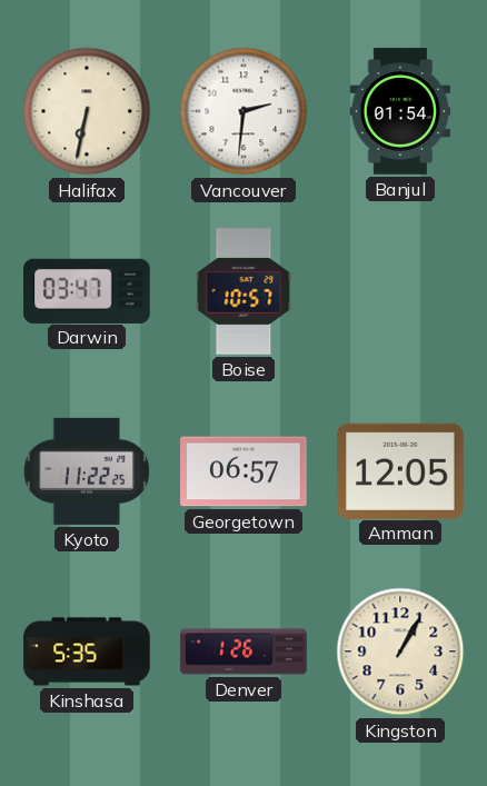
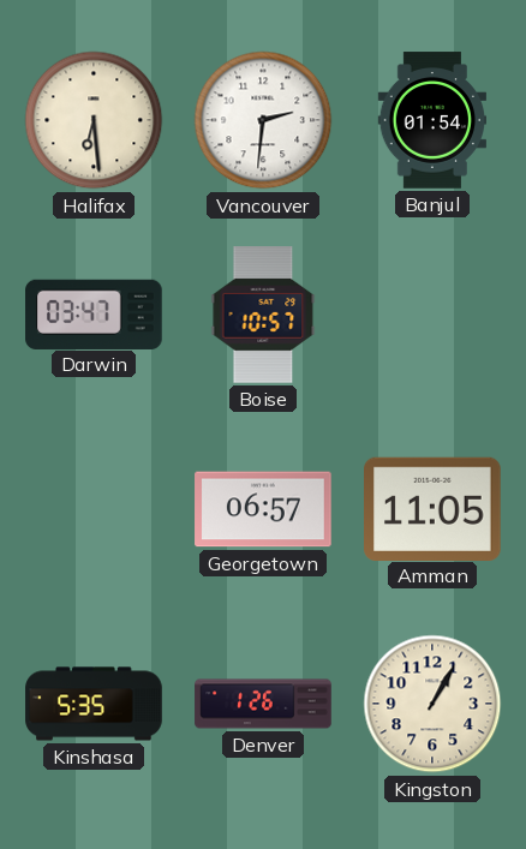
Halifax: 6:32 -> 6:29
Kyoto: 11:22 -> none
Amman: 12:05 -> 11:05
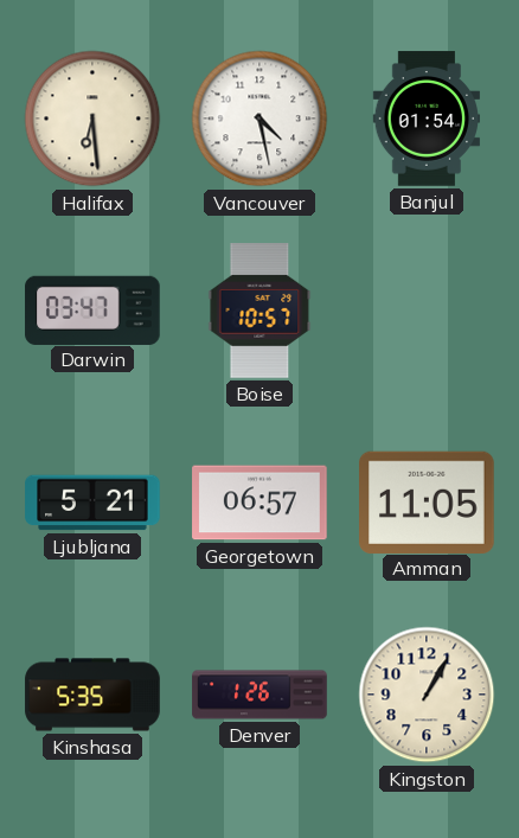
Vancouver: 2:31 -> 4:28
Ljubljana: none -> 5:21
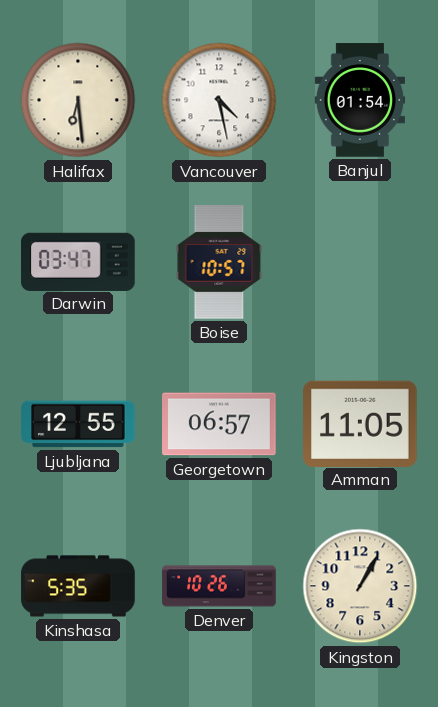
Ljubljana: 5:21 -> 12:55
Denver: 1:26 -> 10:26
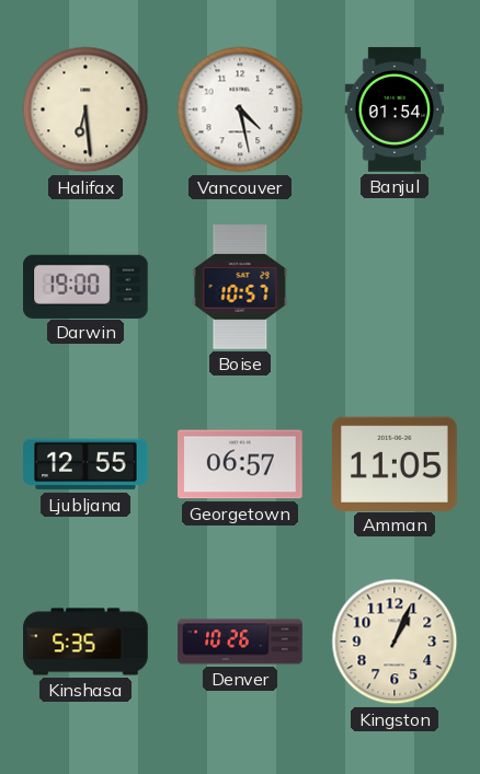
Darwin: 03:47 -> 19:00
Kingston: 1:05 -> 1:04
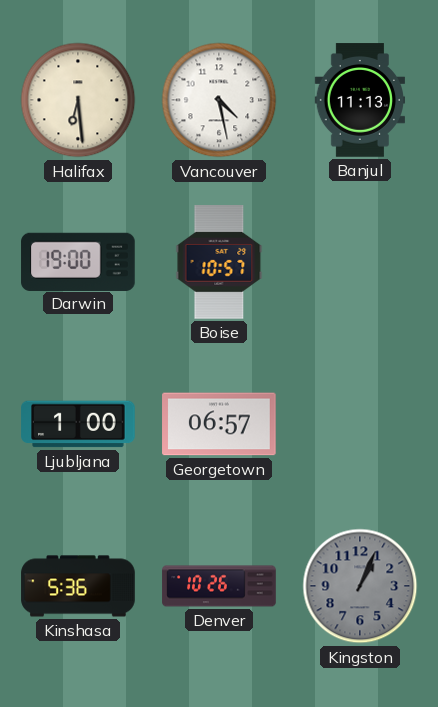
Banjul: 01:54 -> 11:13
Ljubljana: 12:55 -> 1:00
Amman: 11:05 -> none
Kinshasa: 5:35 -> 5:36
Kingston dial: cream -> grey
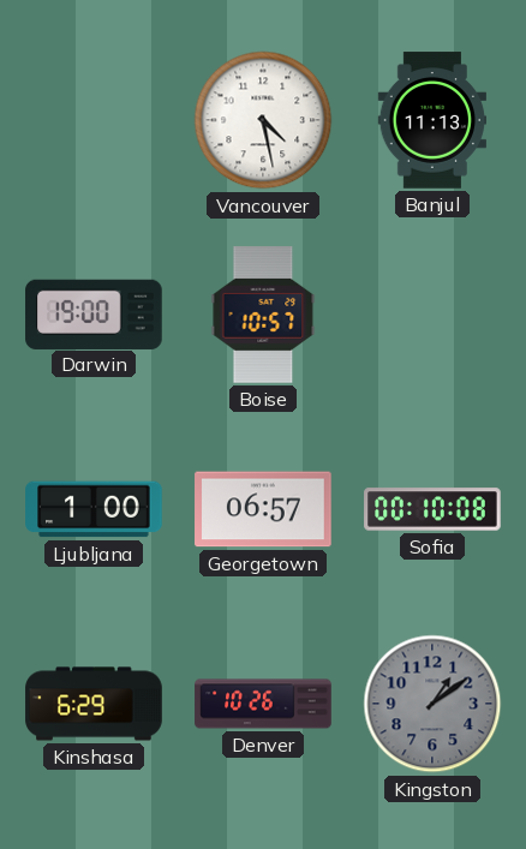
Halifax: 6:29 -> none
Sofia: none -> 00:10
Kinshasa: 5:36 -> 6:29
Kingston: 1:04 -> 1:09
